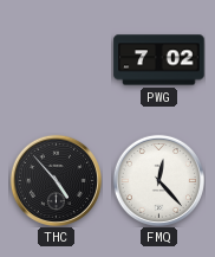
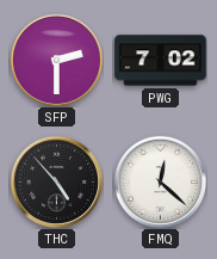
SFP: none -> 2:30
FMQ: 12:23 -> 12:22
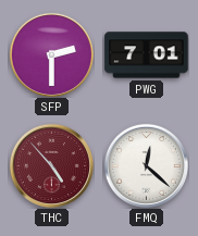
PWG: 7:02 -> 7:01
THC dial: black -> burgundy
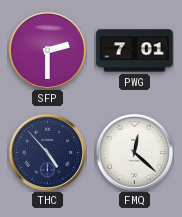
THC dial: burgundy -> navy
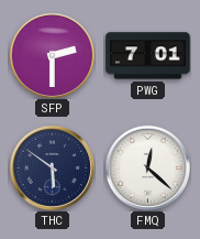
THC: 4:53 -> 5:51
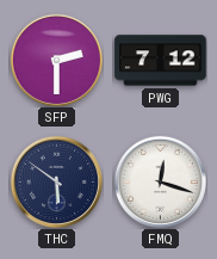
PWG: 7:01 -> 7:12
FMQ: 12:22 -> 12:18
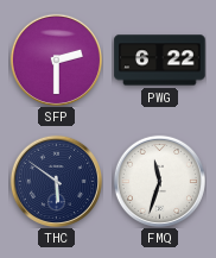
PWG: 7:12 -> 6:22
FMQ: 12:18 -> 11:33
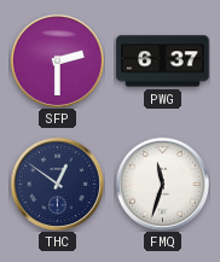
PWG: 6:22 -> 6:37
THC: 5:51 -> 12:51
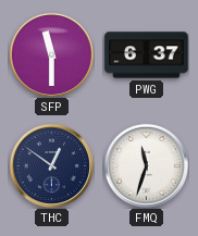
SFP: 2:30 -> 11:30
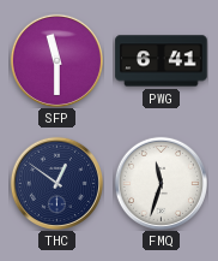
PWG: 6:37 -> 6:41
